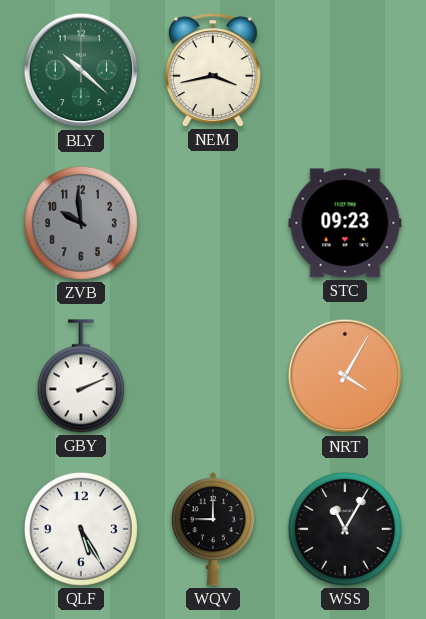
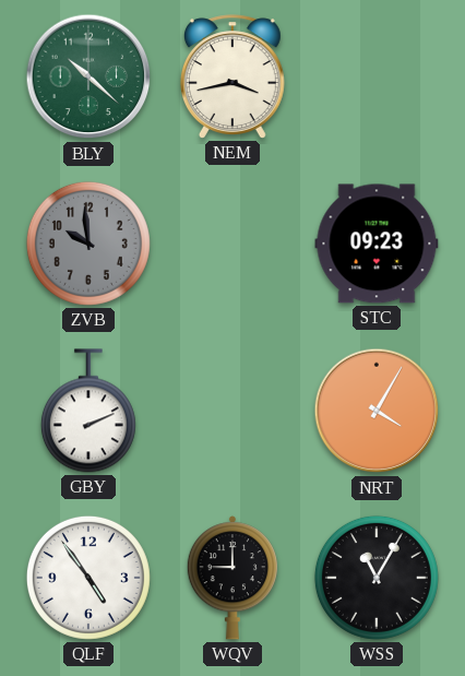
QLF: 5:25 -> 4:54
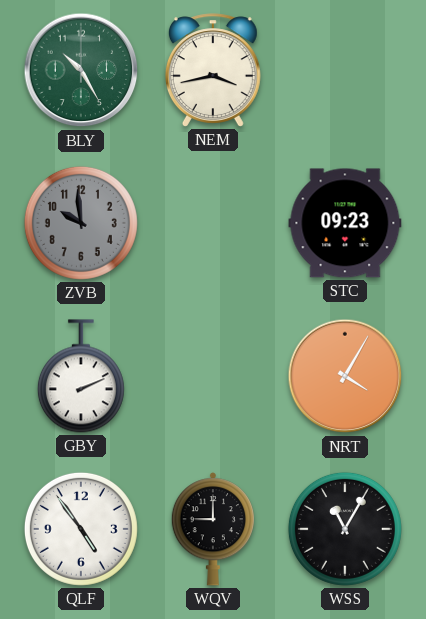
BLY: 10:22 -> 10:25
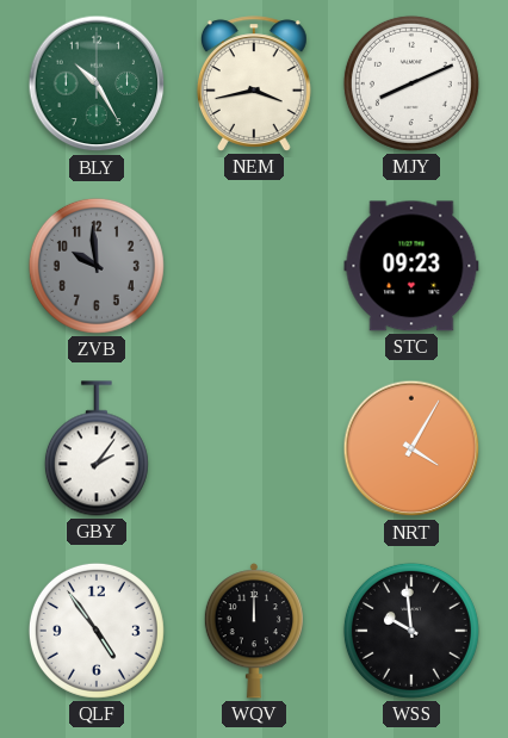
MJY: none -> 8:11
GBY: 2:11 -> 2:06
WQV: 9:00 -> 12:00
WSS: 11:05 -> 9:59
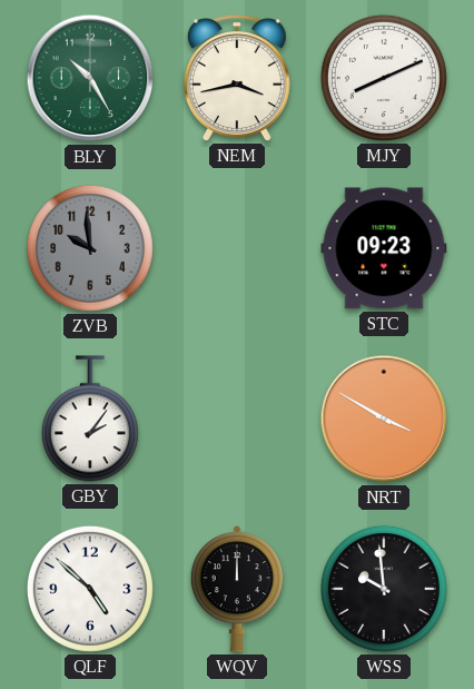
NRT: 4:05 -> 3:50
QLF: 4:54 -> 4:52
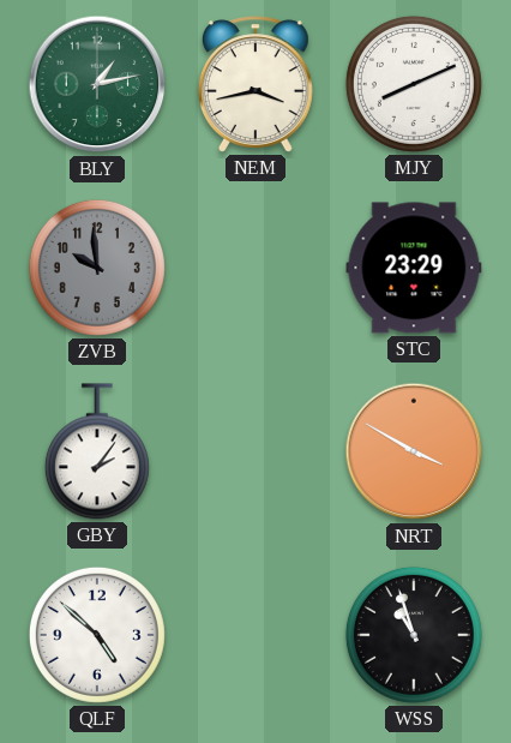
BLY: 10:25 -> 1:13
STC: 09:23 -> 23:29
WQV: 12:00 -> none
WSS: 9:59 -> 10:57
